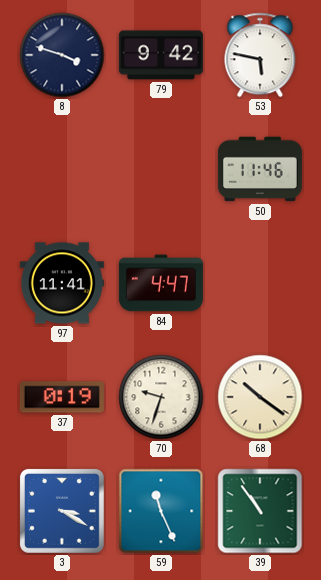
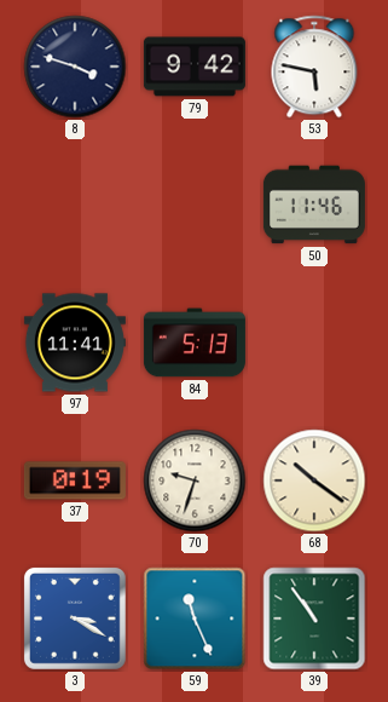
84: 4:47 -> 5:13
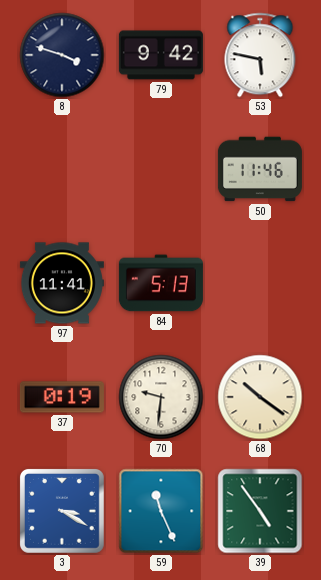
70: 9:33 -> 9:31
39: 10:54 -> 4:54
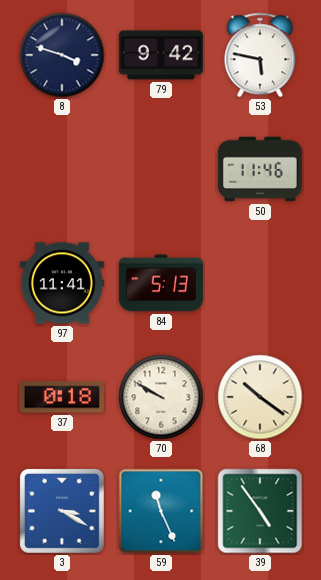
37: 0:19 -> 0:18
70: 9:31 -> 9:50
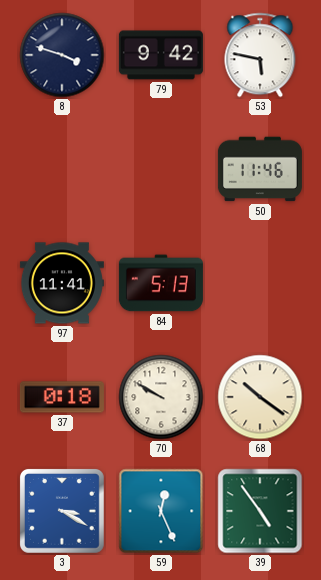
59: 11:26 -> 12:26
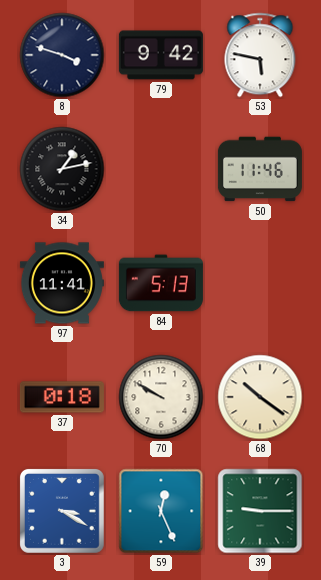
34: none -> 1:13
39: 4:54 -> 9:15
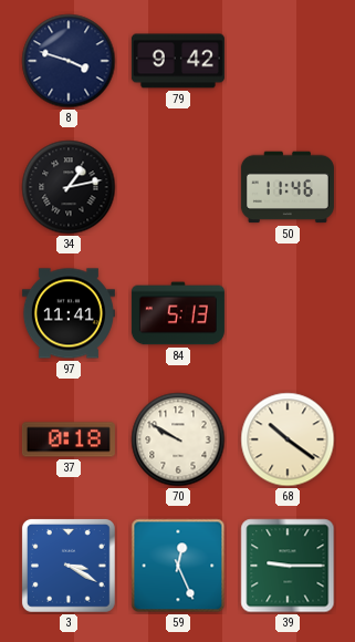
53: 5:47 -> none
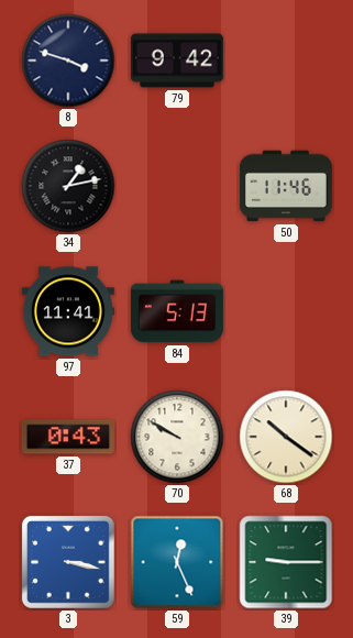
37: 0:18 -> 0:43
3: 3:20 -> 3:17
